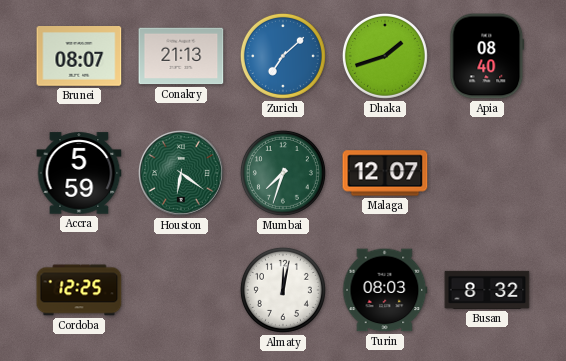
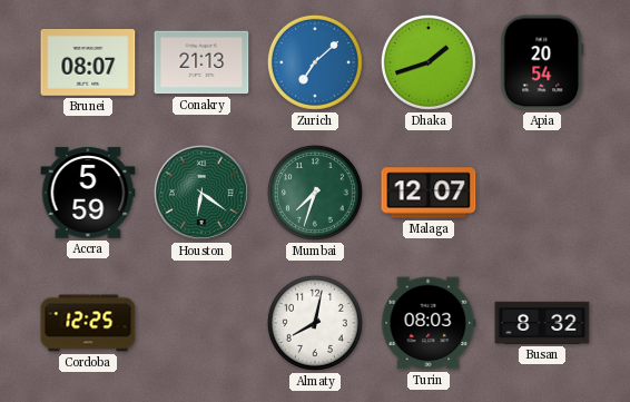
Apia: 08:40 -> 20:54
Almaty: 12:02 -> 8:02
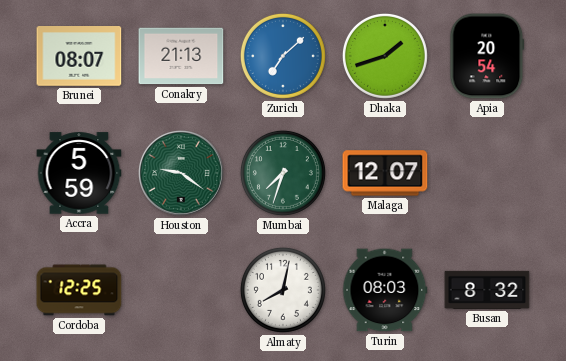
Houston: 6:21 -> 9:21
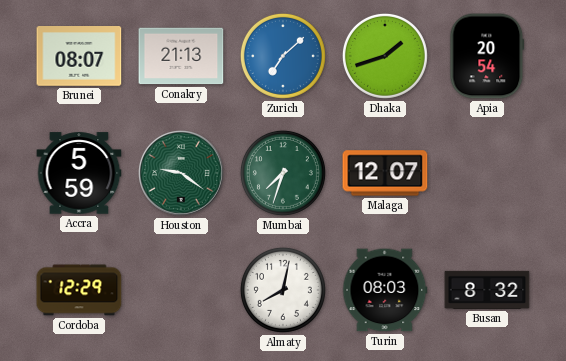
Cordoba: 12:25 -> 12:29
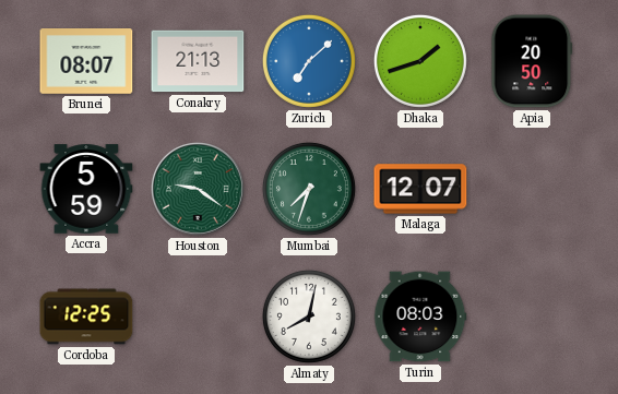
Apia: 20:54 -> 20:50
Cordoba: 12:29 -> 12:25
Busan: 8:32 -> none
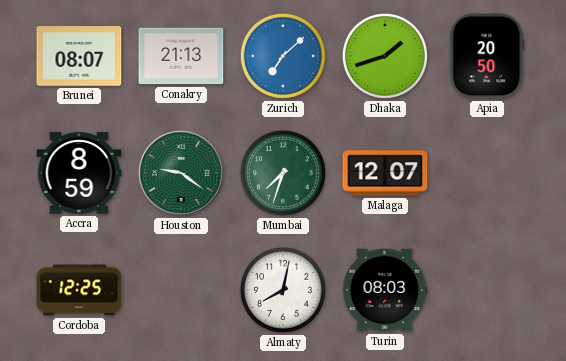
Accra: 5:59 -> 8:59
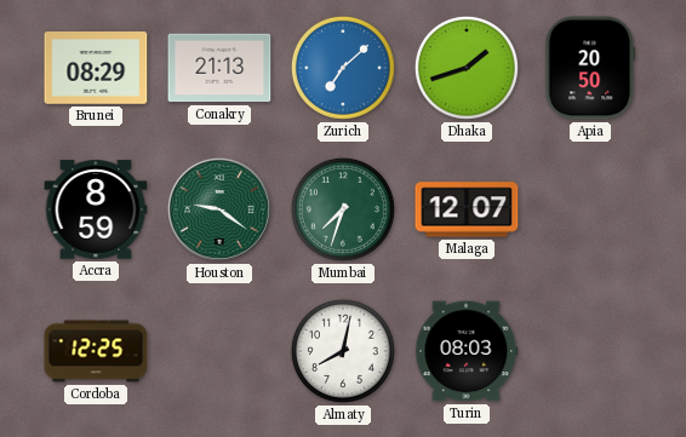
Brunei: 08:07 -> 08:29
